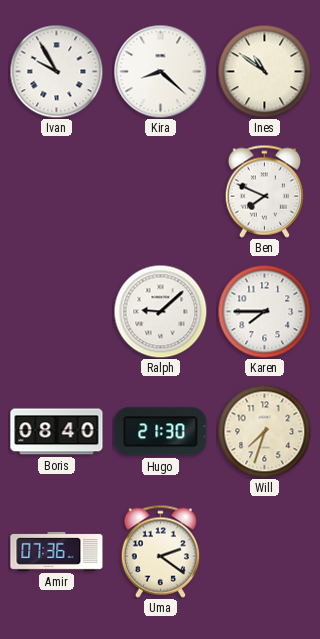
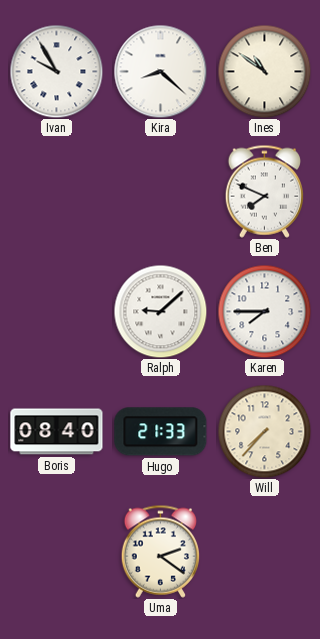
Hugo: 21:30 -> 21:33
Will: 7:33 -> 7:37
Amir: 07:36 -> none
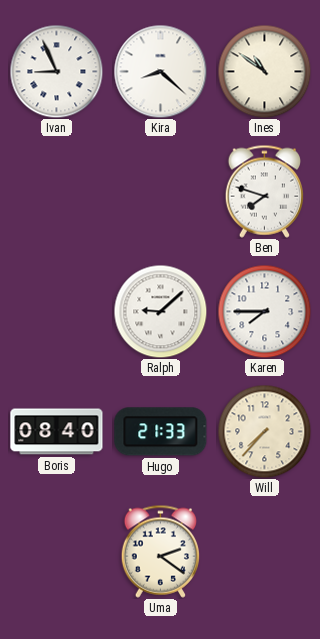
Ivan: 9:55 -> 8:56
Ben: 7:49 -> 7:48
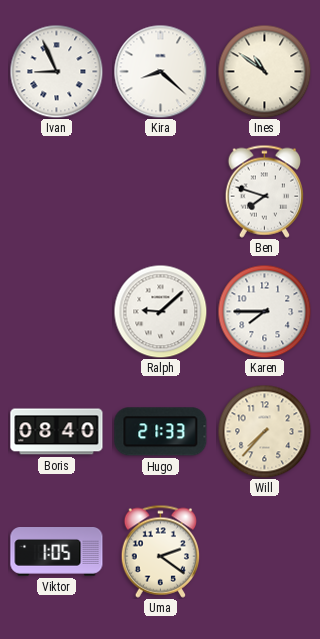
Viktor: none -> 1:05
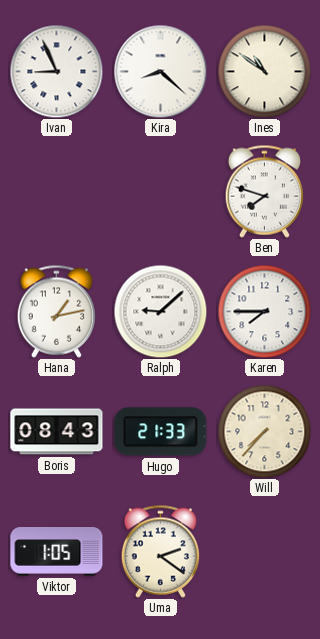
Hana: none -> 1:13
Boris: 08:40 -> 08:43
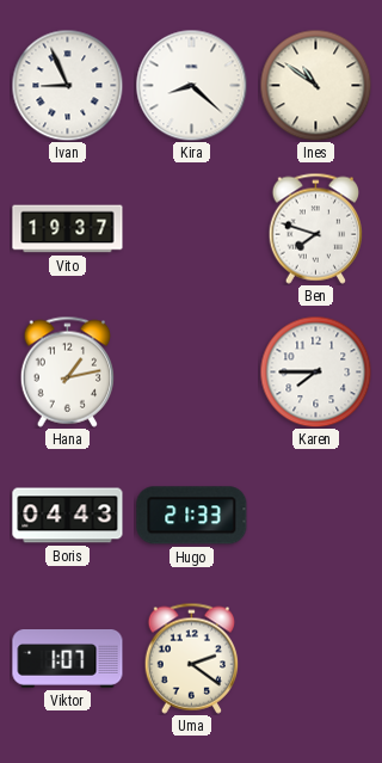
Vito: none -> 19:37
Ralph: 9:08 -> none
Boris: 08:43 -> 04:43
Will: 7:37 -> none
Viktor: 1:05 -> 1:07
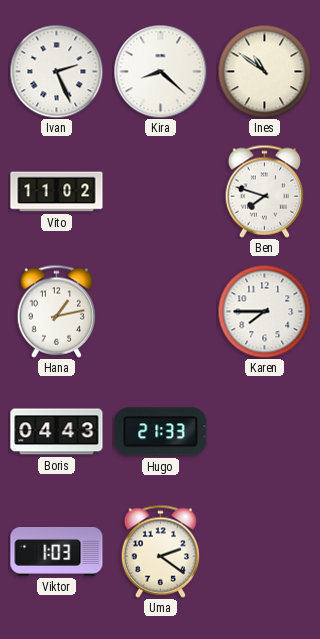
Ivan: 8:56 -> 2:26
Vito: 19:37 -> 11:02
Viktor: 1:07 -> 1:03
